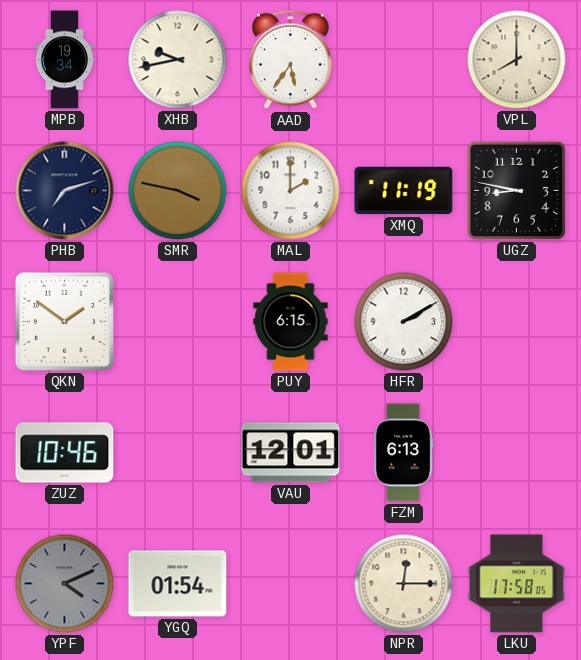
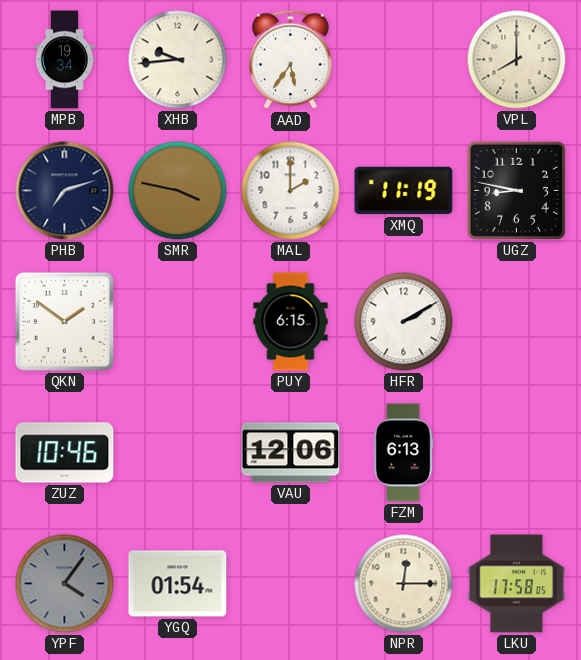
XHB: 9:43 -> 9:44
VAU: 12:01 -> 12:06
YPF: 4:11 -> 4:06
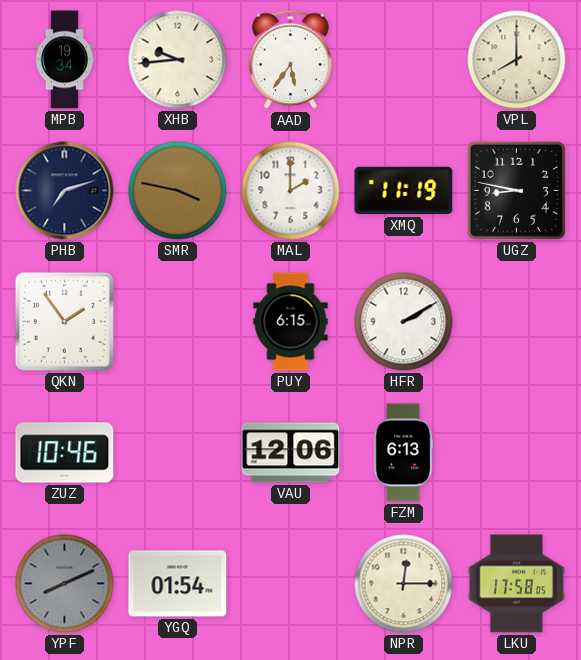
QKN: 1:51 -> 1:54
YPF: 4:06 -> 8:11
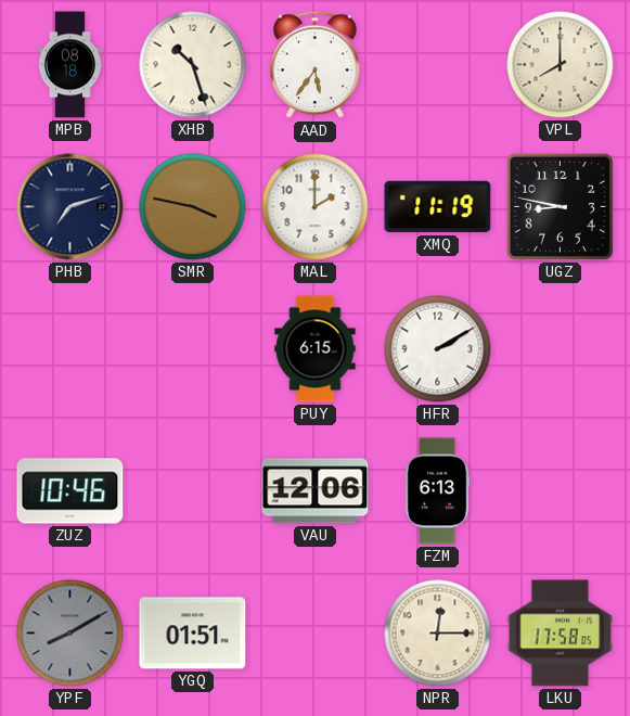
MPB: 19:34 -> 08:18
XHB: 9:44 -> 10:27
QKN: 1:54 -> none
YPF: 8:11 -> 8:10
YGQ: 01:54 -> 01:51
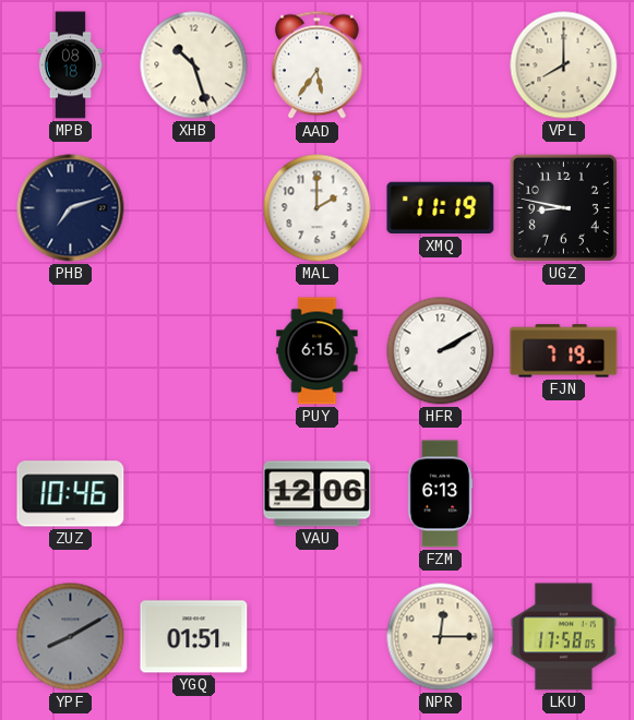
SMR: 3:47 -> none
FJN: none -> 7:19
